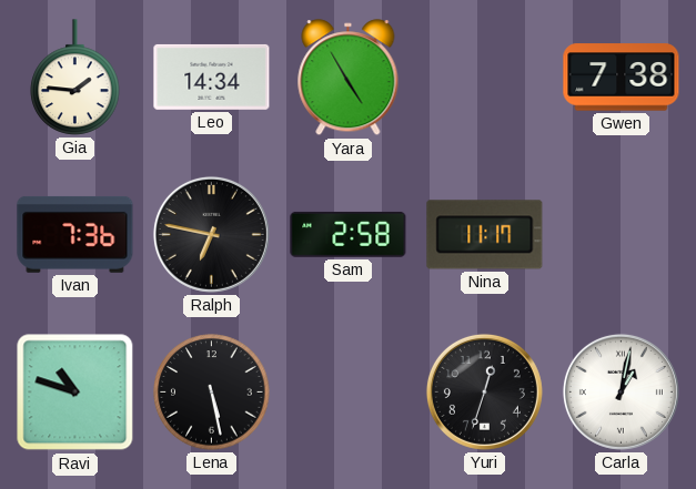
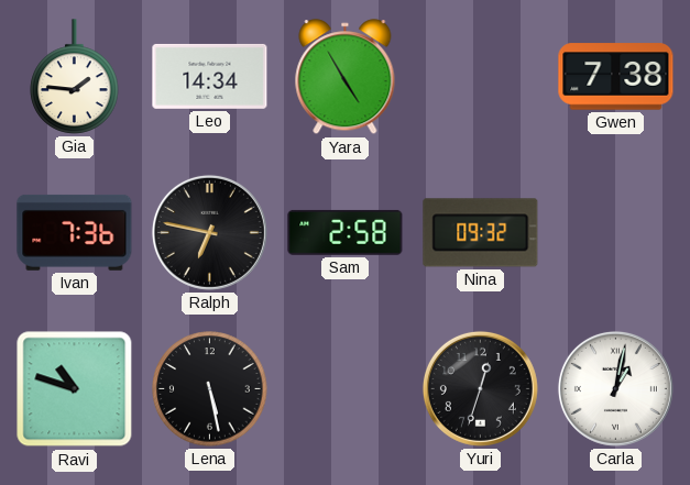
Nina: 11:17 -> 09:32
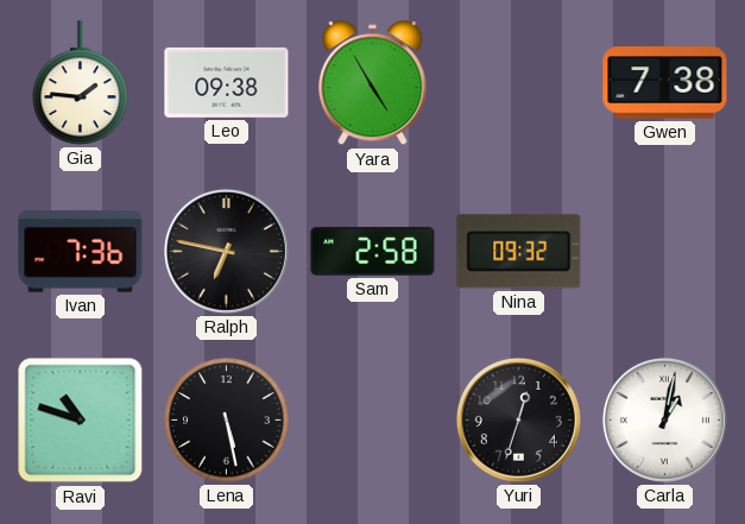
Leo: 14:34 -> 09:38
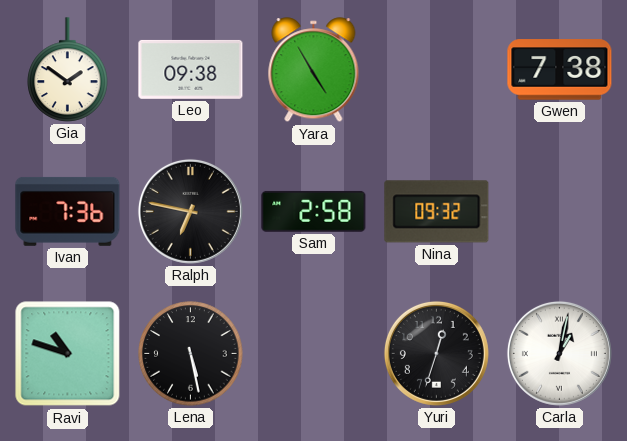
Gia: 1:46 -> 1:51
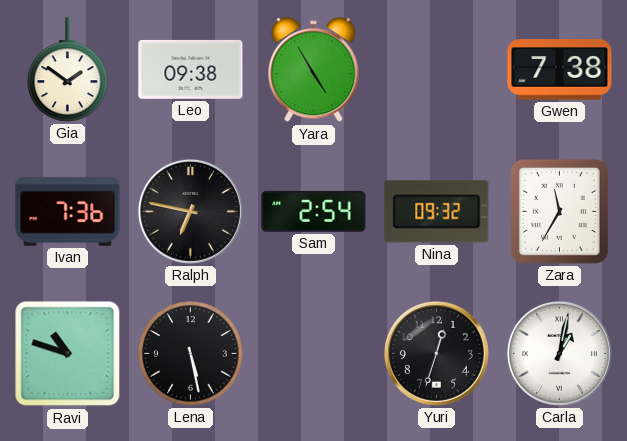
Sam: 2:58 -> 2:54
Zara: none -> 11:35
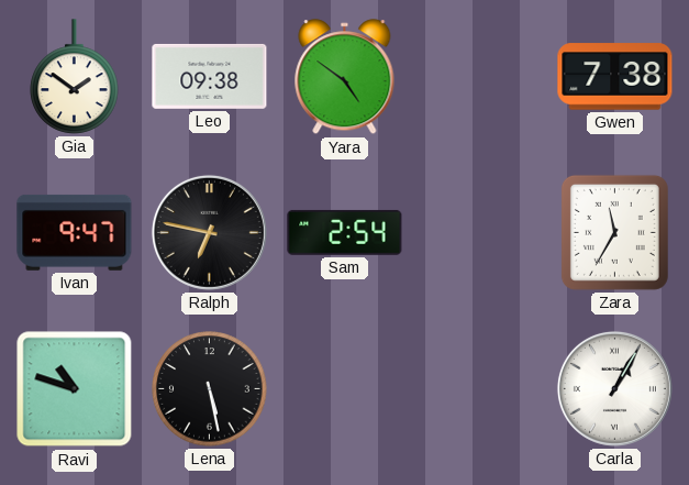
Yara: 4:55 -> 4:51
Ivan: 7:36 -> 9:47
Nina: 09:32 -> none
Yuri: 12:33 -> none
Carla: 1:02 -> 1:05
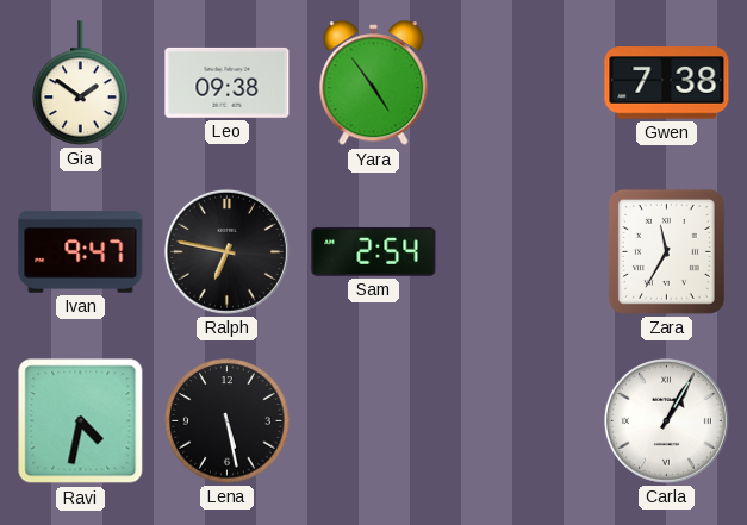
Yara: 4:51 -> 4:54
Ravi: 10:48 -> 4:32
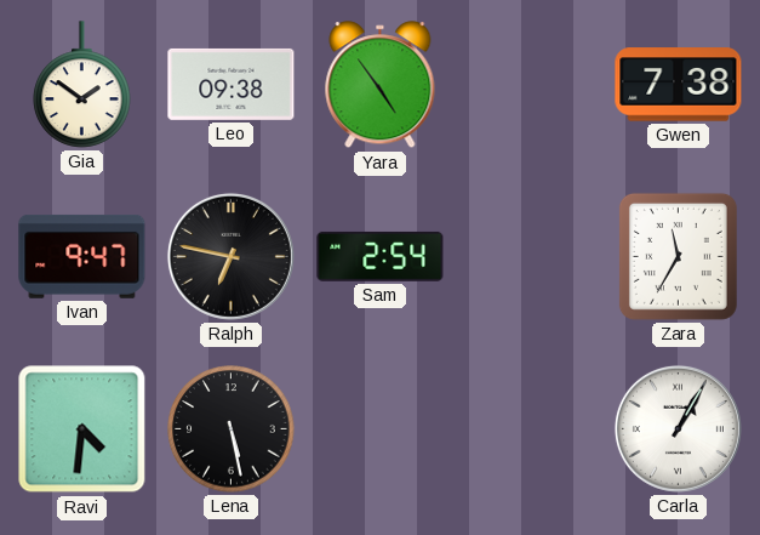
Ravi: 4:32 -> 4:31
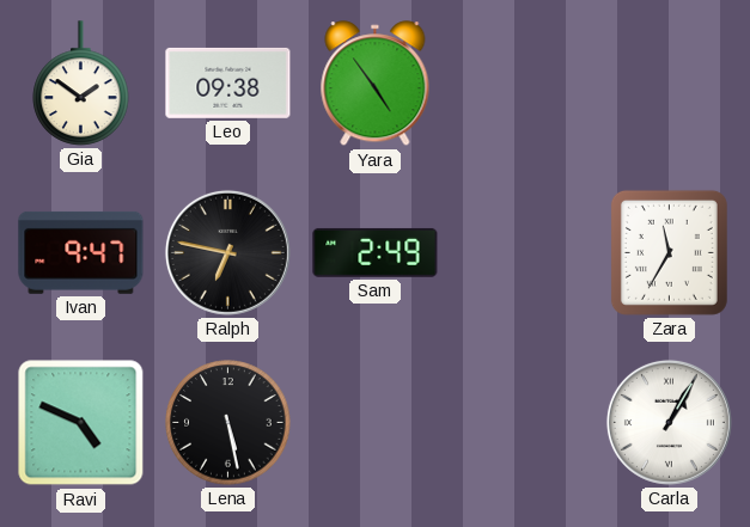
Gwen: 7:38 -> none
Sam: 2:54 -> 2:49
Ravi: 4:31 -> 4:49
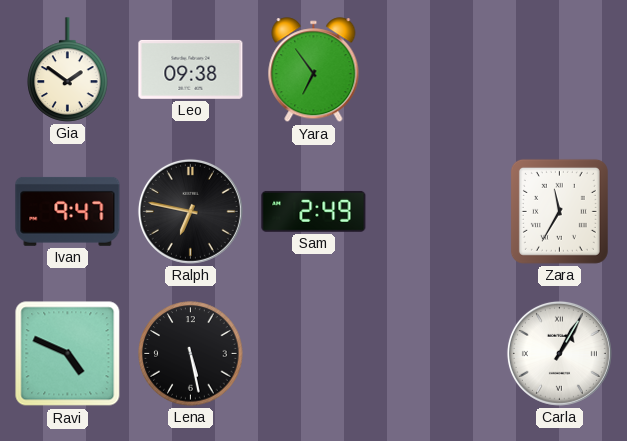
Yara: 4:54 -> 6:54
